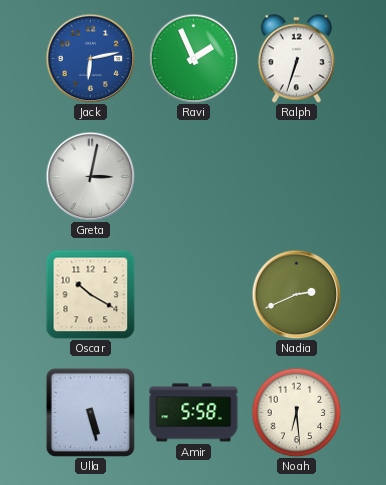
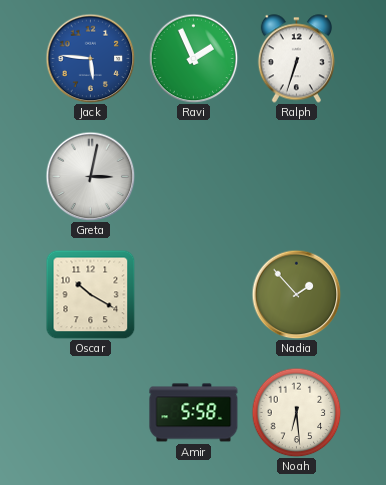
Jack: 6:13 -> 5:46
Nadia: 2:41 -> 1:53
Ulla: 5:28 -> none
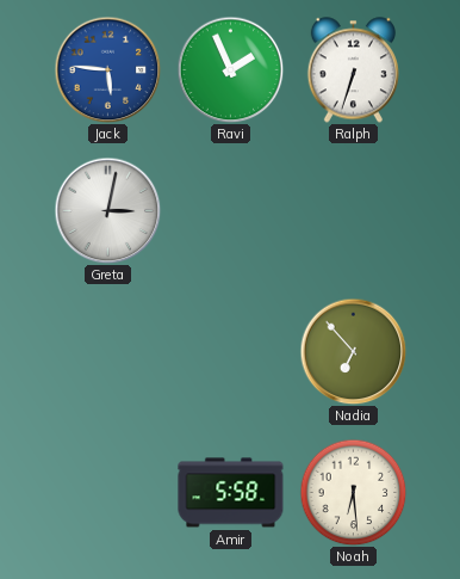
Oscar: 10:20 -> none
Nadia: 1:53 -> 6:53
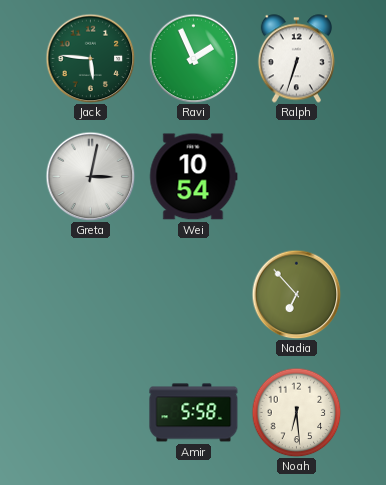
Jack dial: blue -> green
Wei: none -> 10:54
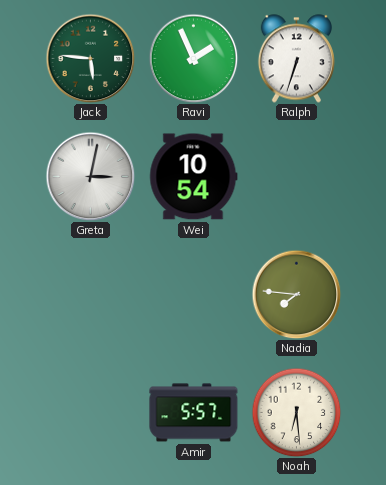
Nadia: 6:53 -> 7:46
Amir: 5:58 -> 5:57
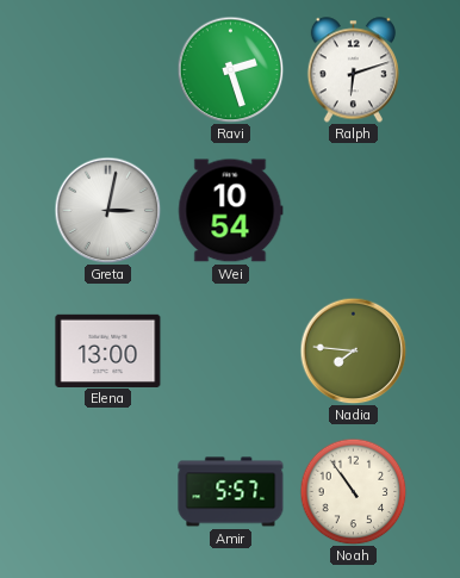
Jack: 5:46 -> none
Ravi: 1:56 -> 2:27
Ralph: 6:33 -> 6:12
Elena: none -> 13:00
Noah: 6:29 -> 10:54
